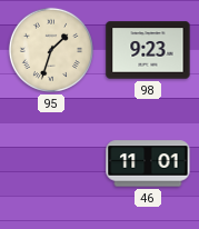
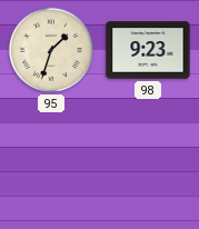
46: 11:01 -> none
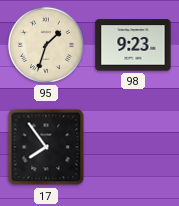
17: none -> 7:54
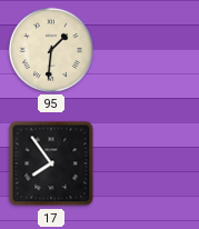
95: 1:33 -> 1:31
98: 9:23 -> none
